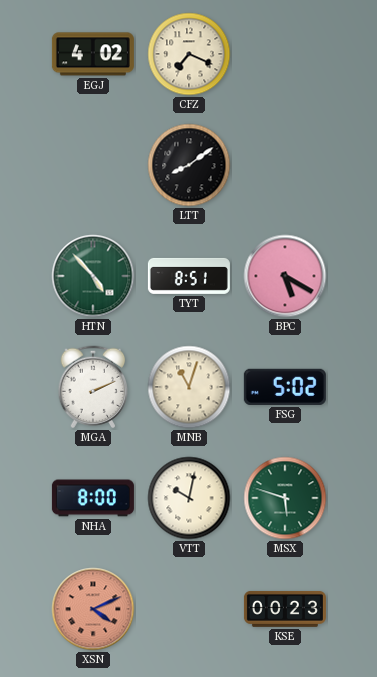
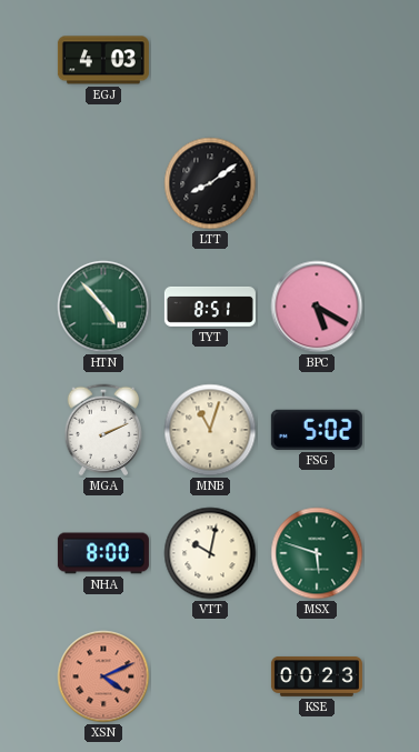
EGJ: 4:02 -> 4:03
CFZ: 7:19 -> none
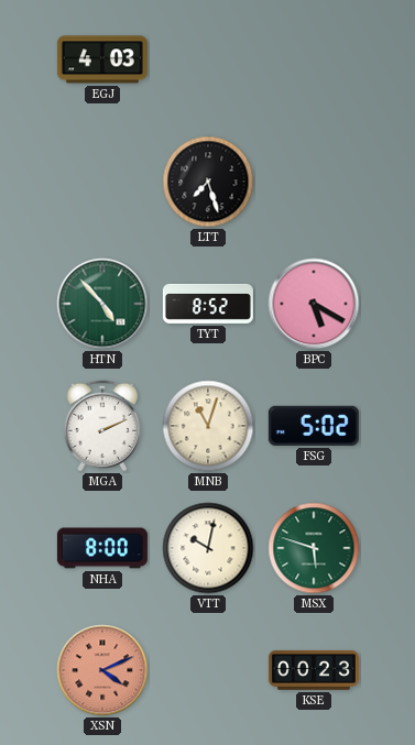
LTT: 8:09 -> 7:27
TYT: 8:51 -> 8:52
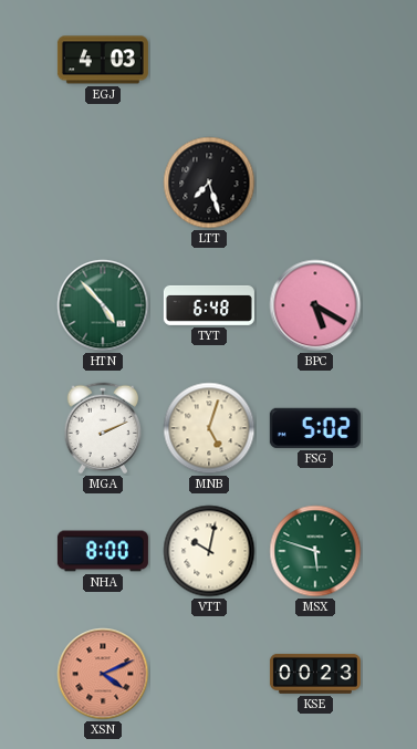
TYT: 8:52 -> 6:48
MNB: 11:03 -> 5:03
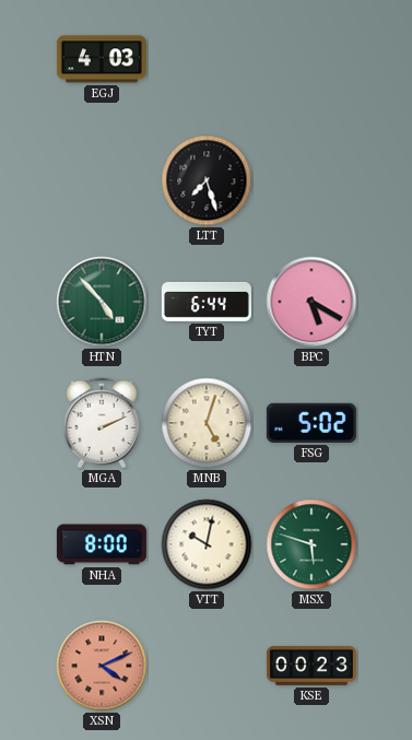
TYT: 6:48 -> 6:44
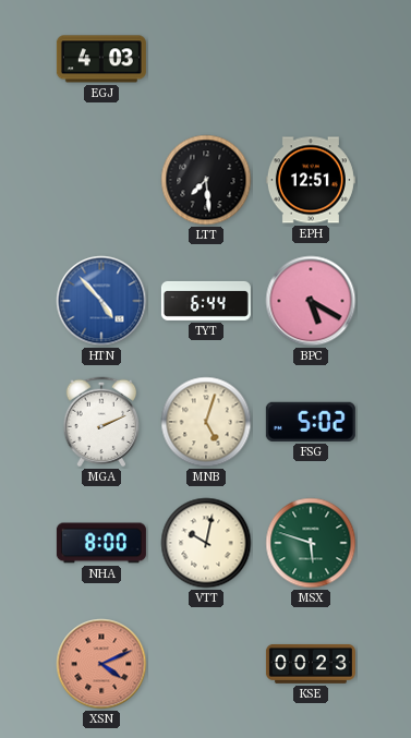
LTT: 7:27 -> 7:29
EPH: none -> 12:51
HTN dial: green -> blue
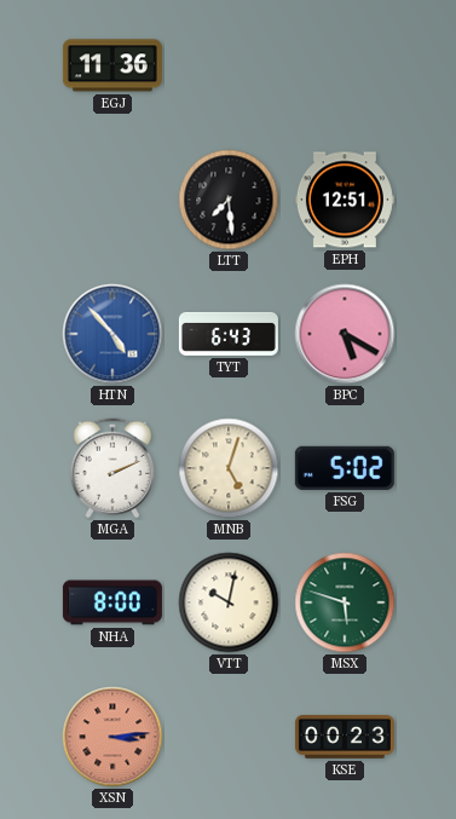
EGJ: 4:03 -> 11:36
TYT: 6:44 -> 6:43
XSN: 4:11 -> 3:14
